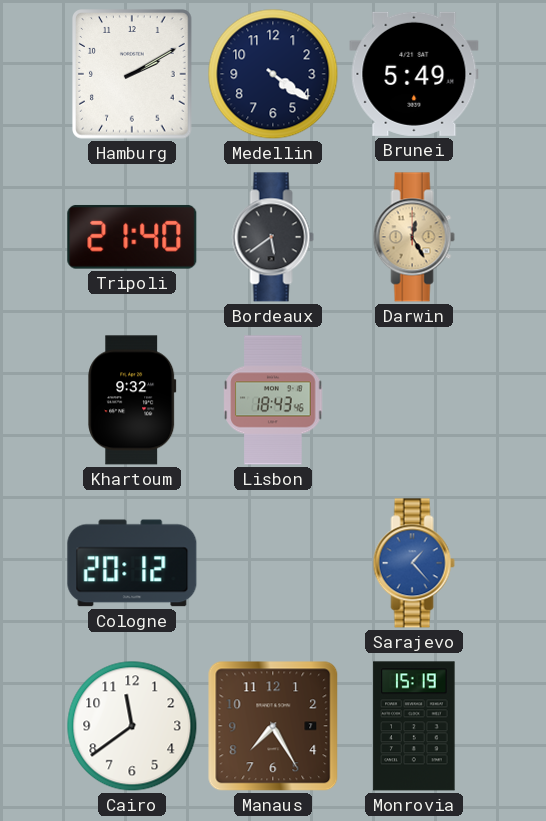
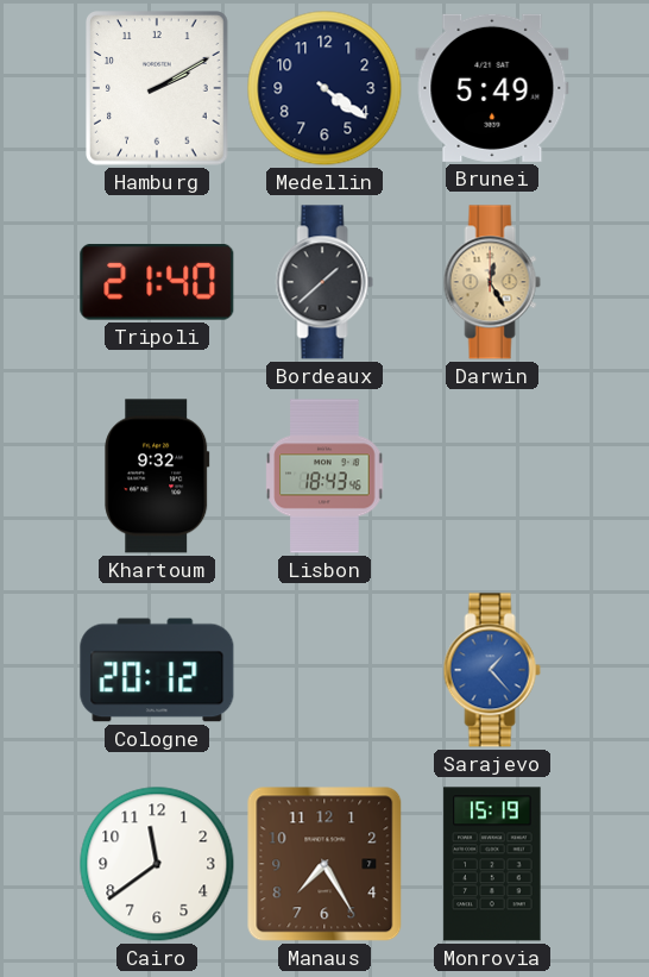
Bordeaux: 5:39 -> 1:38
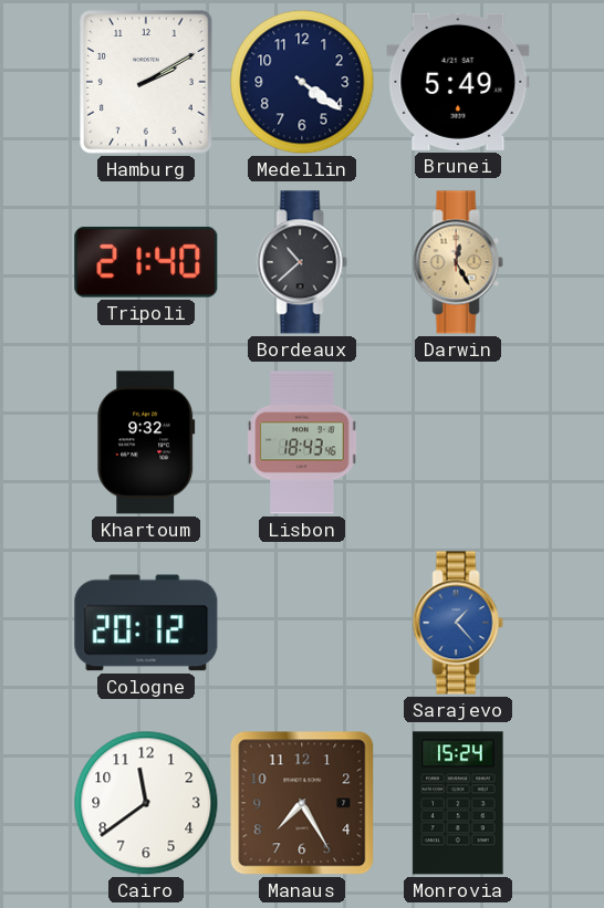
Bordeaux: 1:38 -> 10:38
Monrovia: 15:19 -> 15:24
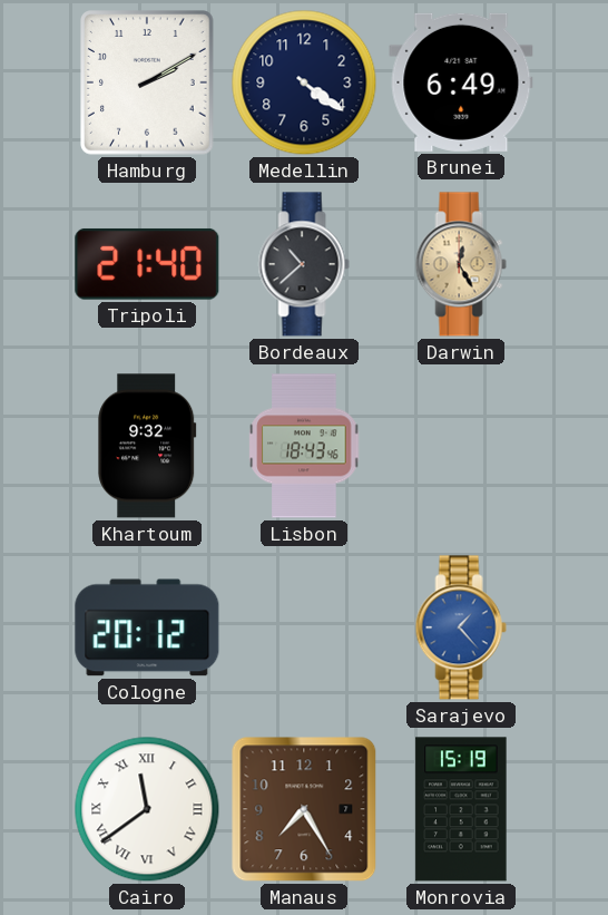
Brunei: 5:49 -> 6:49
Cairo numerals: Arabic -> Roman
Monrovia: 15:24 -> 15:19
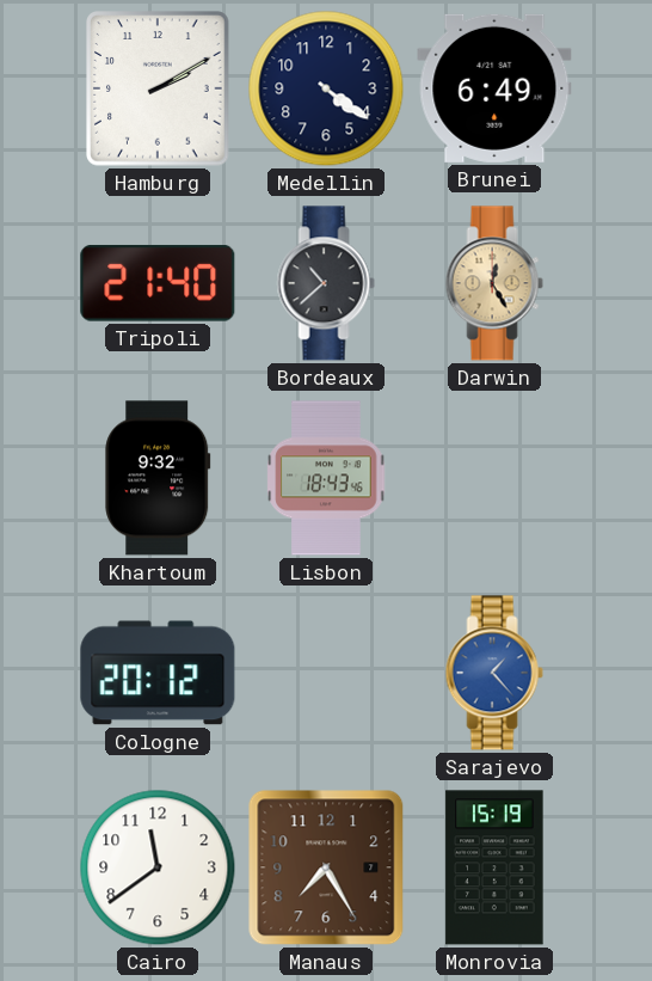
Cairo numerals: Roman -> Arabic
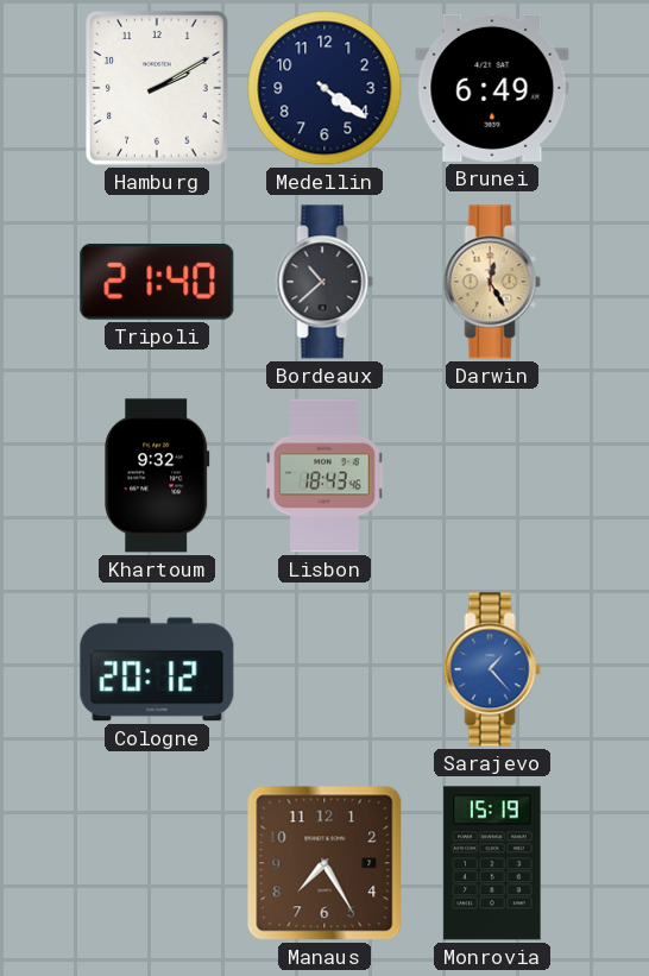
Cairo: 11:39 -> none
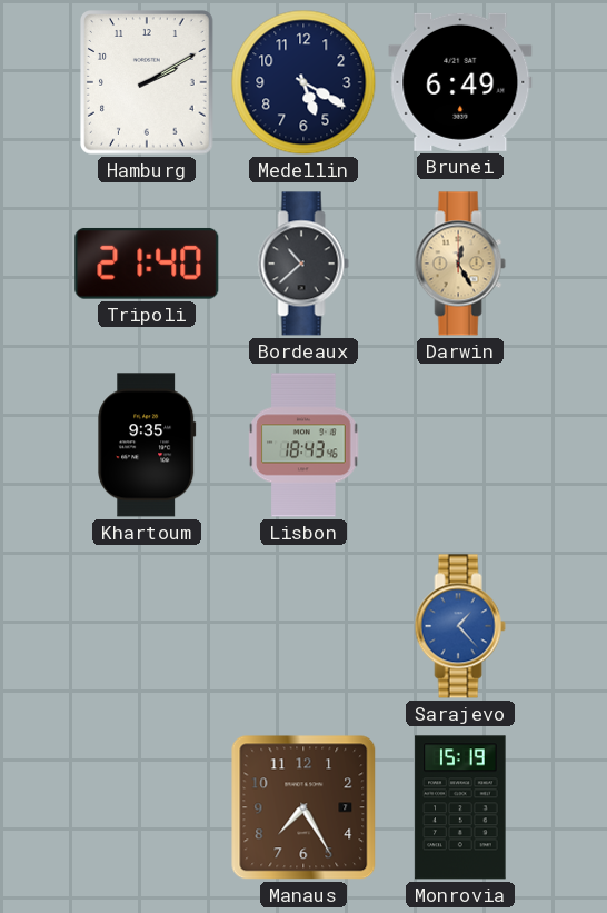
Medellin: 4:21 -> 5:20
Khartoum: 9:32 -> 9:35
Cologne: 20:12 -> none
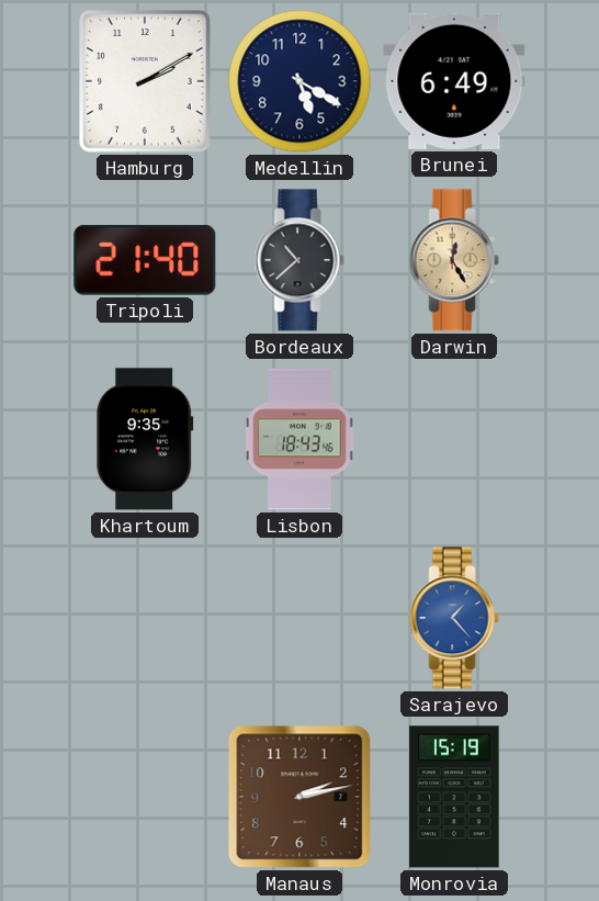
Manaus: 7:25 -> 2:13
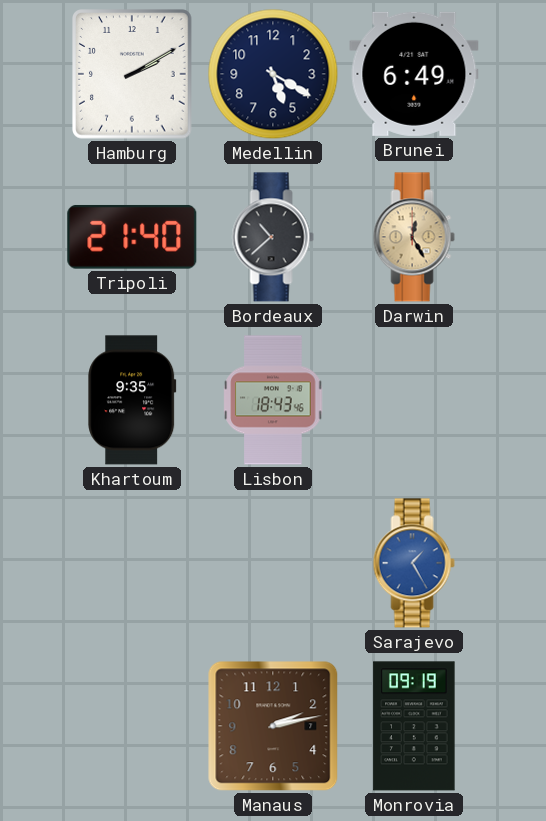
Sarajevo: 1:23 -> 1:25
Monrovia: 15:19 -> 09:19
